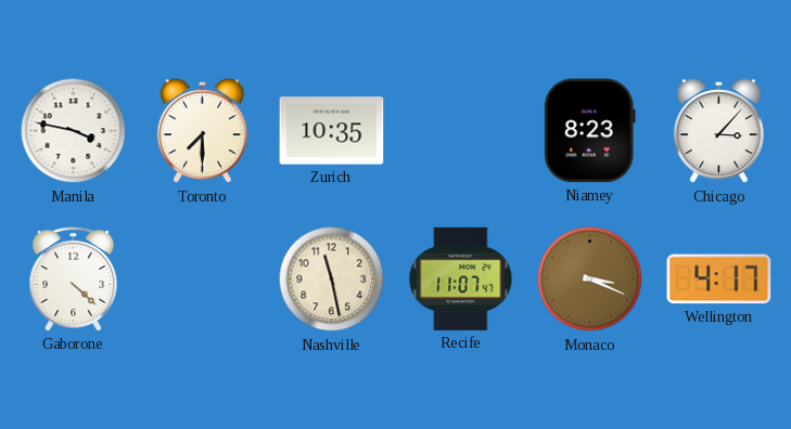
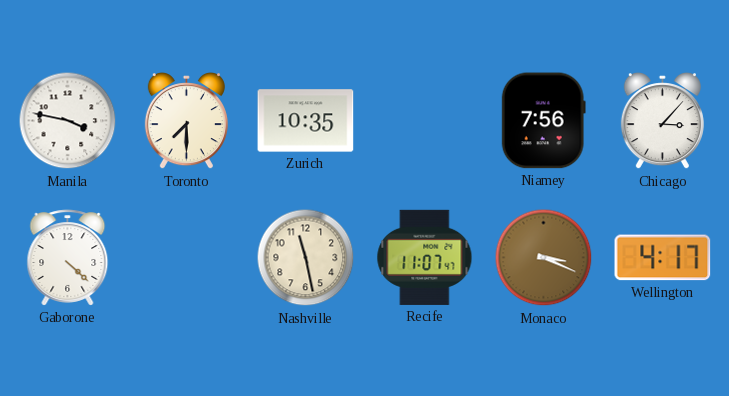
Niamey: 8:23 -> 7:56
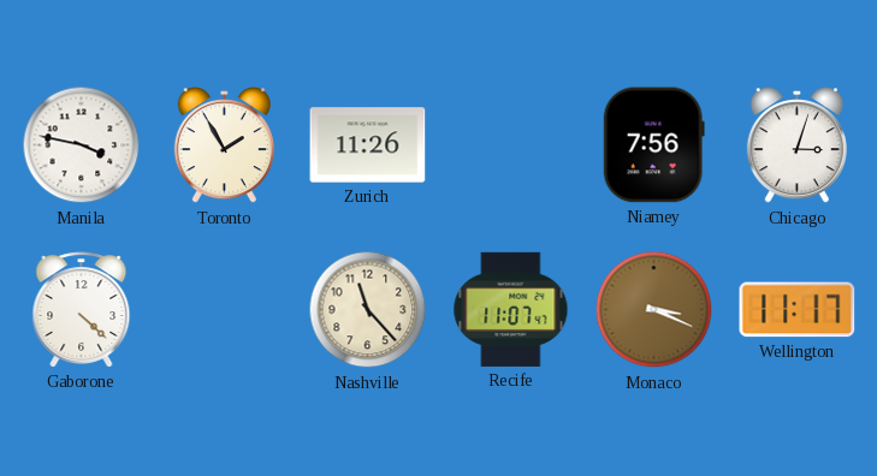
Toronto: 7:30 -> 1:55
Zurich: 10:35 -> 11:26
Chicago: 3:07 -> 3:03
Nashville: 11:28 -> 11:23
Wellington: 4:17 -> 11:17
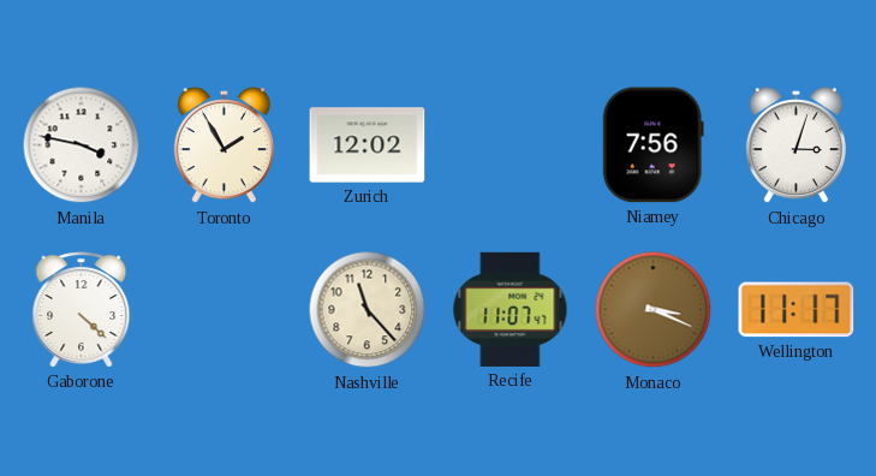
Zurich: 11:26 -> 12:02
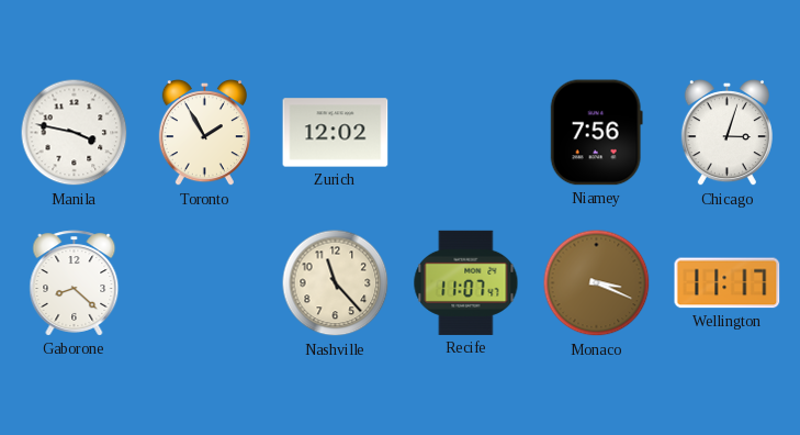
Gaborone: 4:22 -> 8:22
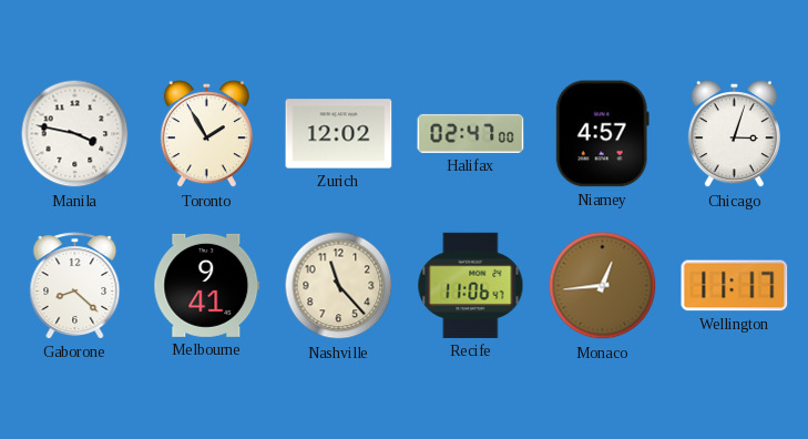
Halifax: none -> 02:47
Niamey: 7:56 -> 4:57
Melbourne: none -> 9:41
Recife: 11:07 -> 11:06
Monaco: 3:19 -> 12:44
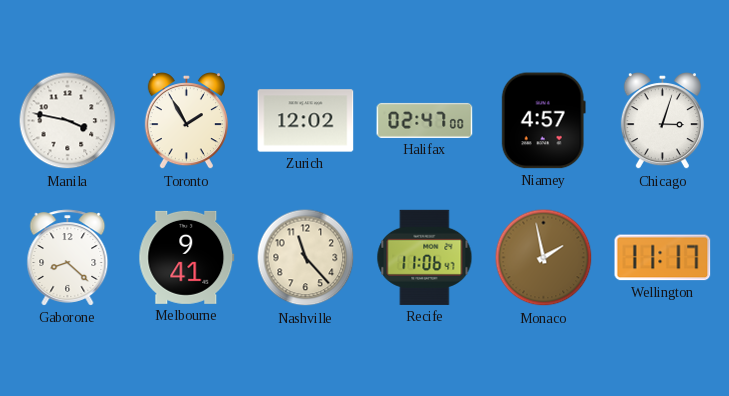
Monaco: 12:44 -> 1:58
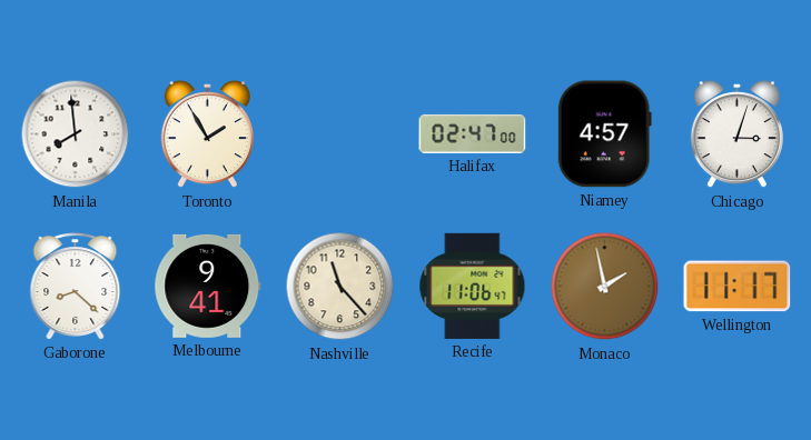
Manila: 3:47 -> 7:59
Zurich: 12:02 -> none
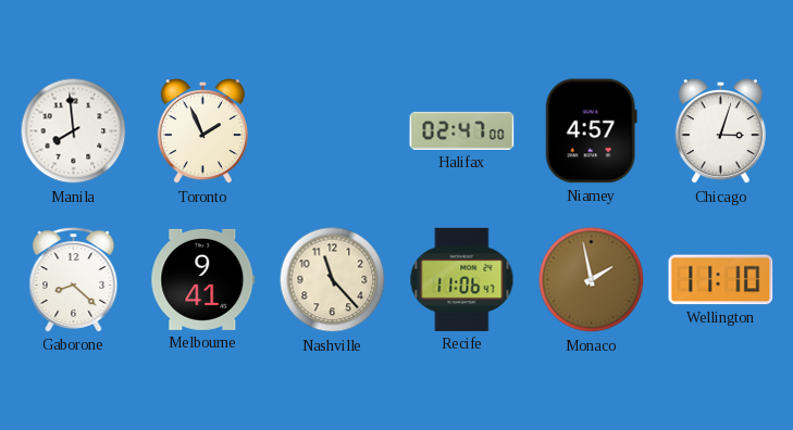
Toronto: 1:55 -> 1:56
Wellington: 11:17 -> 11:10
